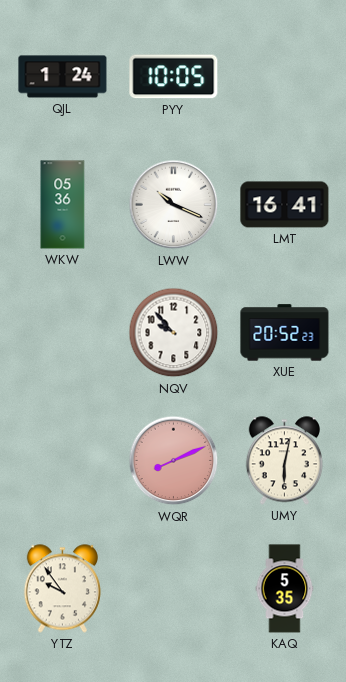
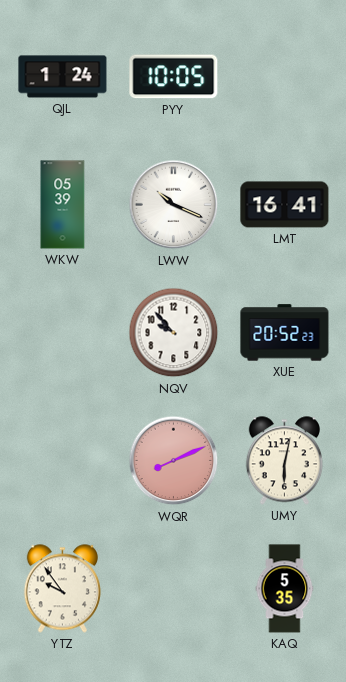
WKW: 05:36 -> 05:39
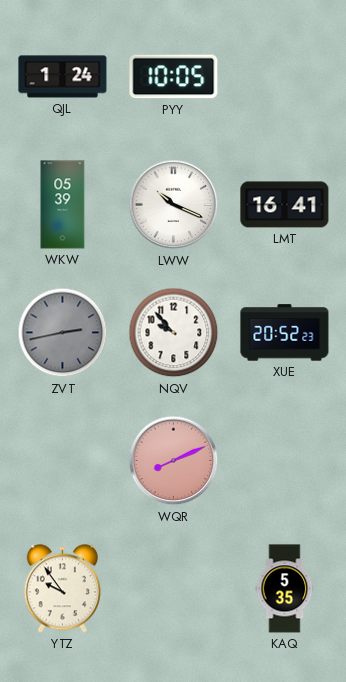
ZVT: none -> 2:43
UMY: 6:02 -> none
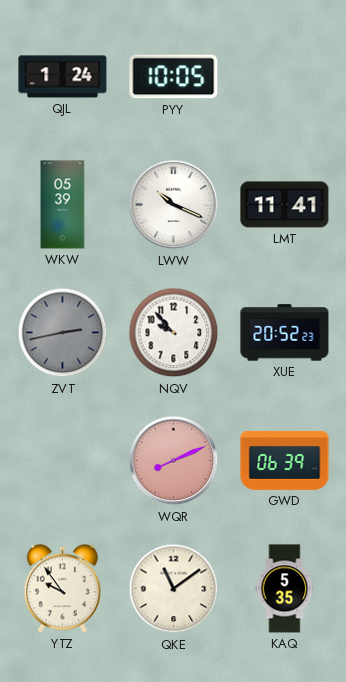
LMT: 16:41 -> 11:41
GWD: none -> 06:39
QKE: none -> 11:09
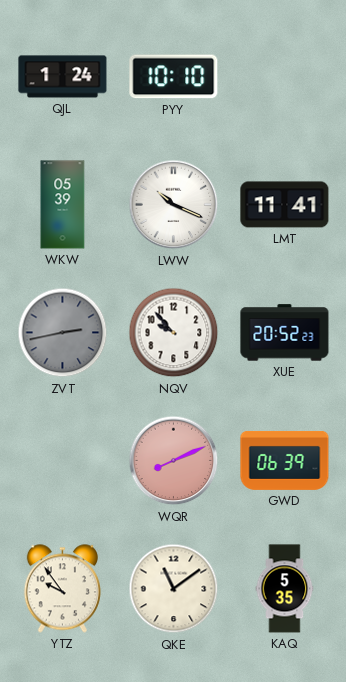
PYY: 10:05 -> 10:10
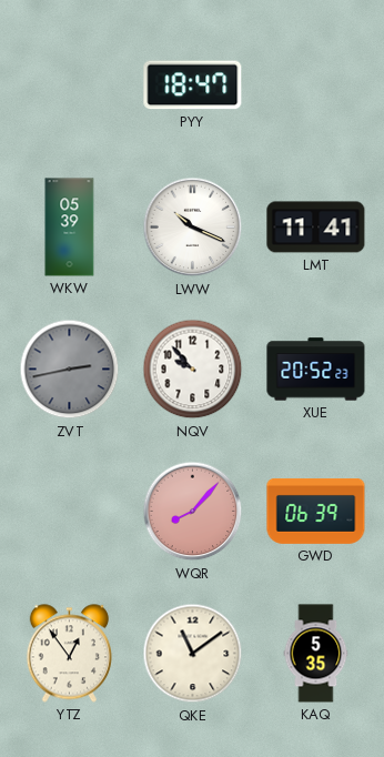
QJL: 1:24 -> none
PYY: 10:10 -> 18:47
WQR: 8:11 -> 8:07
YTZ: 9:54 -> 12:54
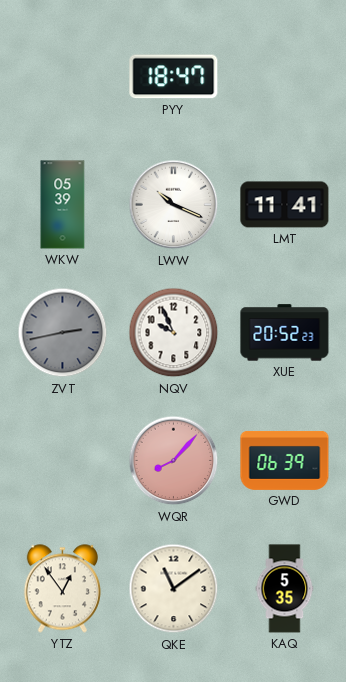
NQV: 9:53 -> 9:56
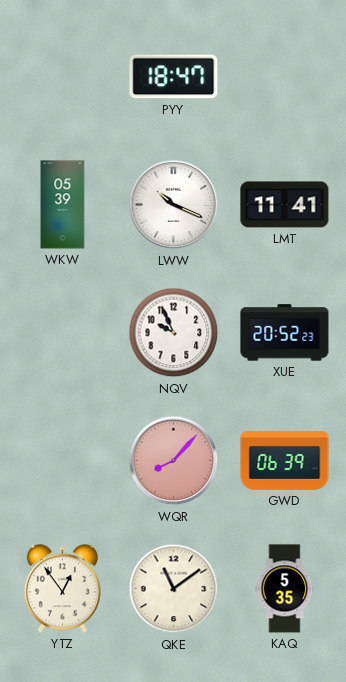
ZVT: 2:43 -> none
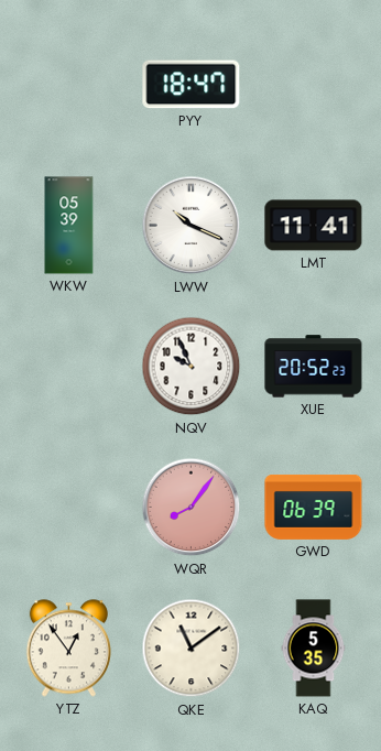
WQR: 8:07 -> 8:06
